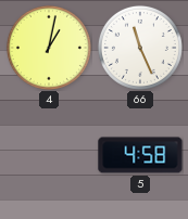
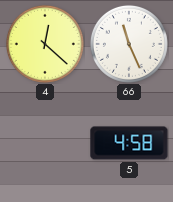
4: 1:02 -> 12:22
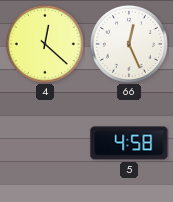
66: 11:26 -> 12:26
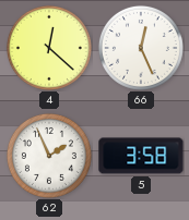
62: none -> 1:56
5: 4:58 -> 3:58
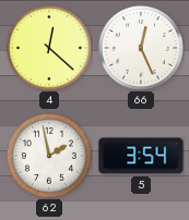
62: 1:56 -> 1:58
5: 3:58 -> 3:54
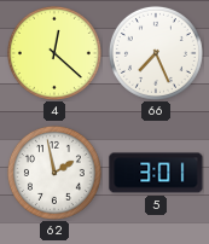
66: 12:26 -> 7:26
5: 3:54 -> 3:01
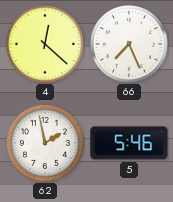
5: 3:01 -> 5:46
